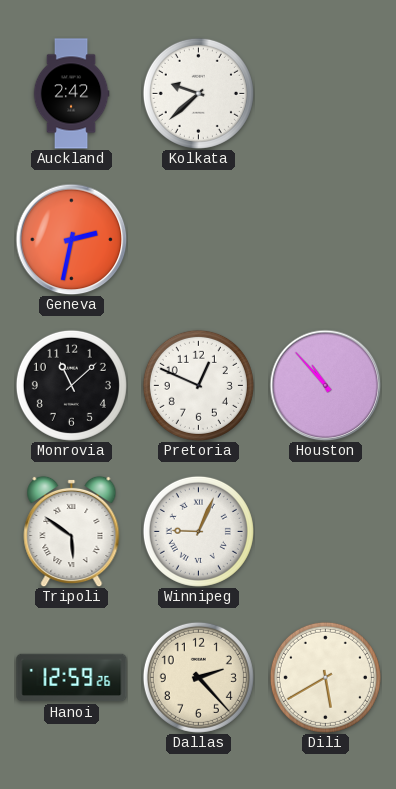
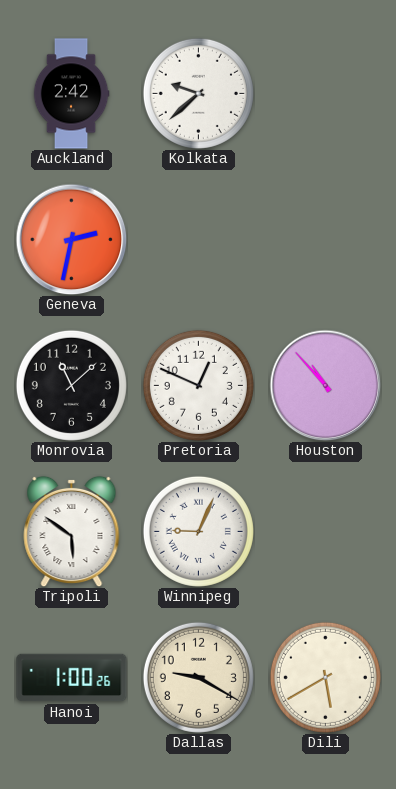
Hanoi: 12:59 -> 1:00
Dallas: 2:23 -> 9:20
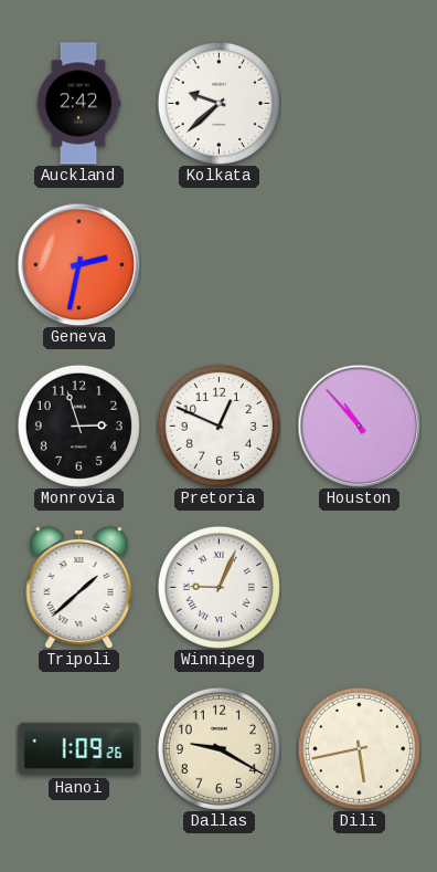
Monrovia: 11:08 -> 2:57
Tripoli: 5:51 -> 1:38
Hanoi: 1:00 -> 1:09
Dili: 5:40 -> 5:43
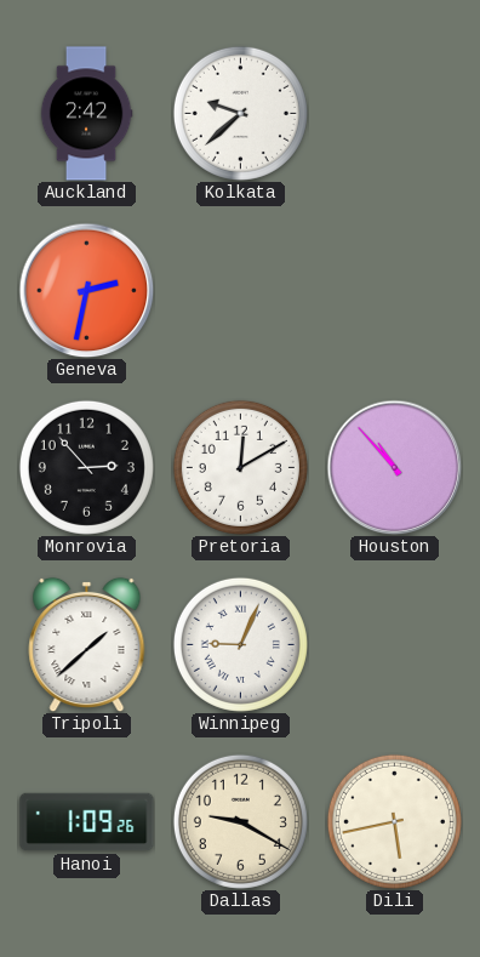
Monrovia: 2:57 -> 2:53
Pretoria: 12:49 -> 12:10
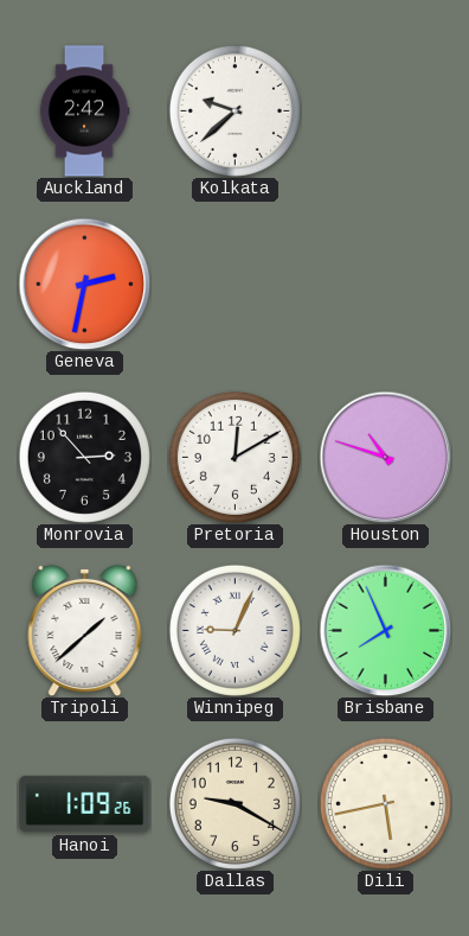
Houston: 10:53 -> 10:48
Brisbane: none -> 7:56
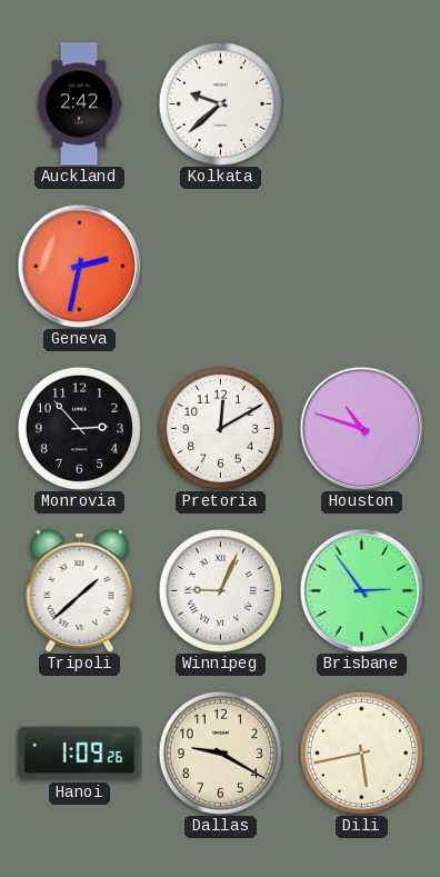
Brisbane: 7:56 -> 2:54
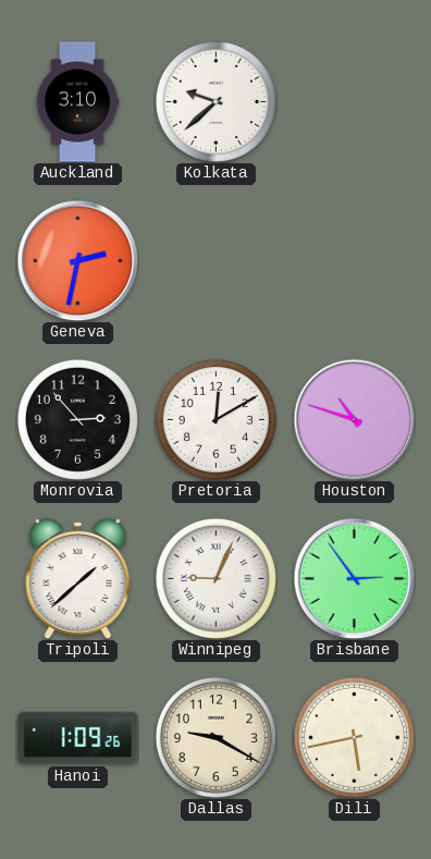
Auckland: 2:42 -> 3:10
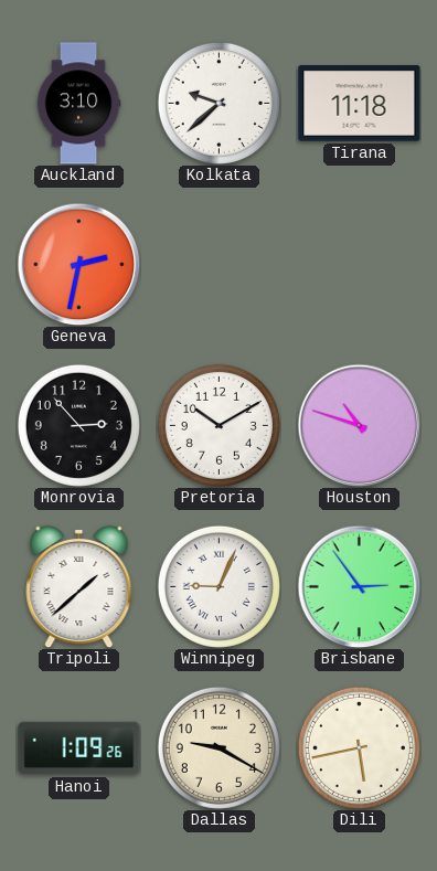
Tirana: none -> 11:18
Pretoria: 12:10 -> 10:10
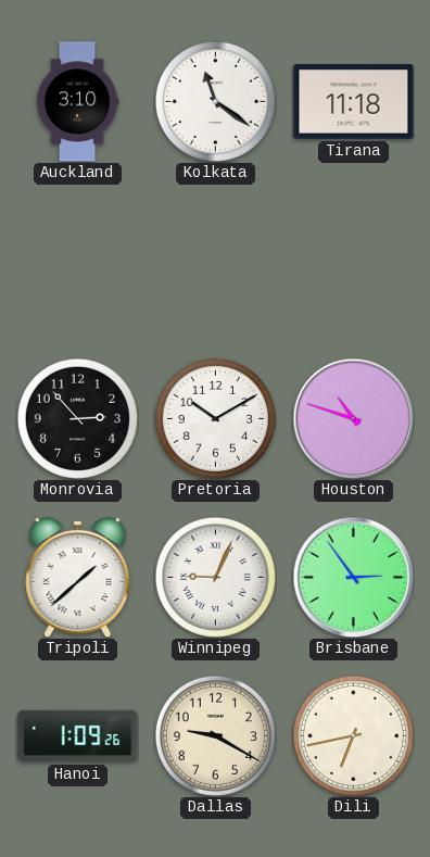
Kolkata: 9:38 -> 11:21
Geneva: 2:32 -> none
Dili: 5:43 -> 6:43
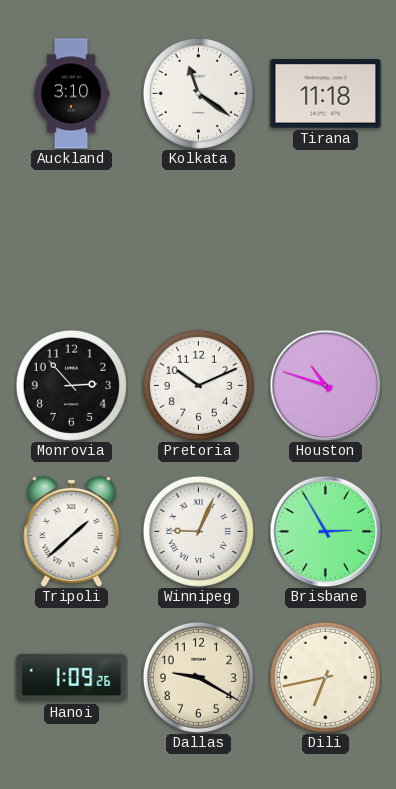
Pretoria: 10:10 -> 10:11
Brisbane: 2:54 -> 2:55
